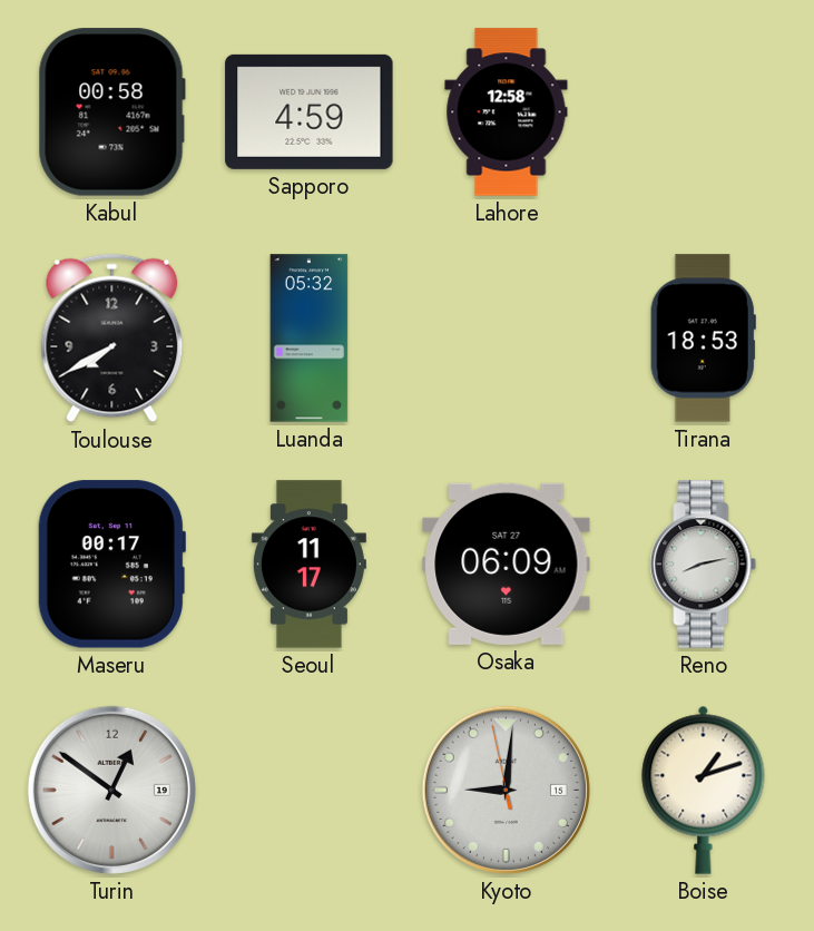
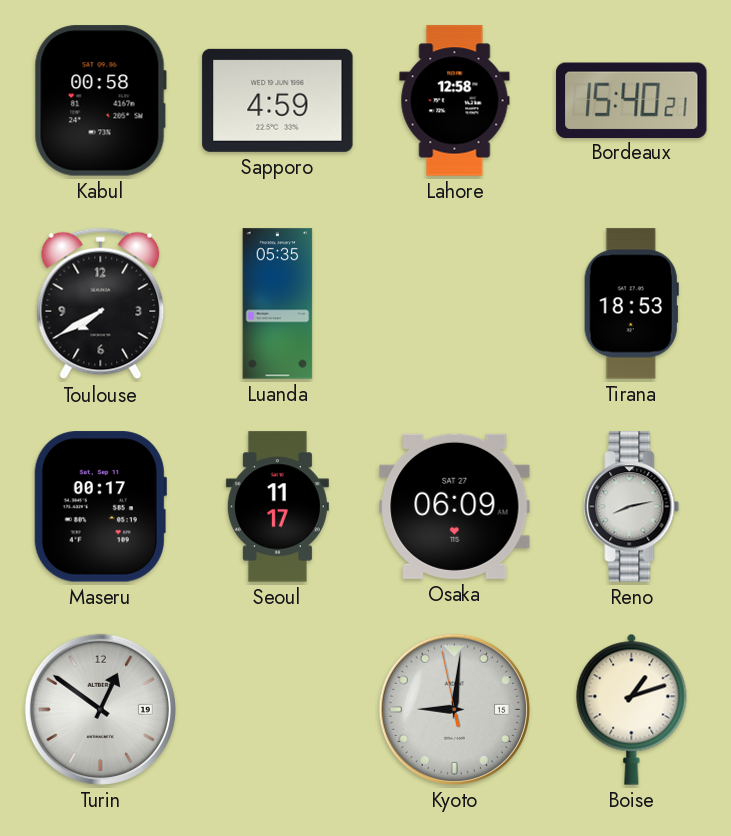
Bordeaux: none -> 15:40
Luanda: 05:32 -> 05:35
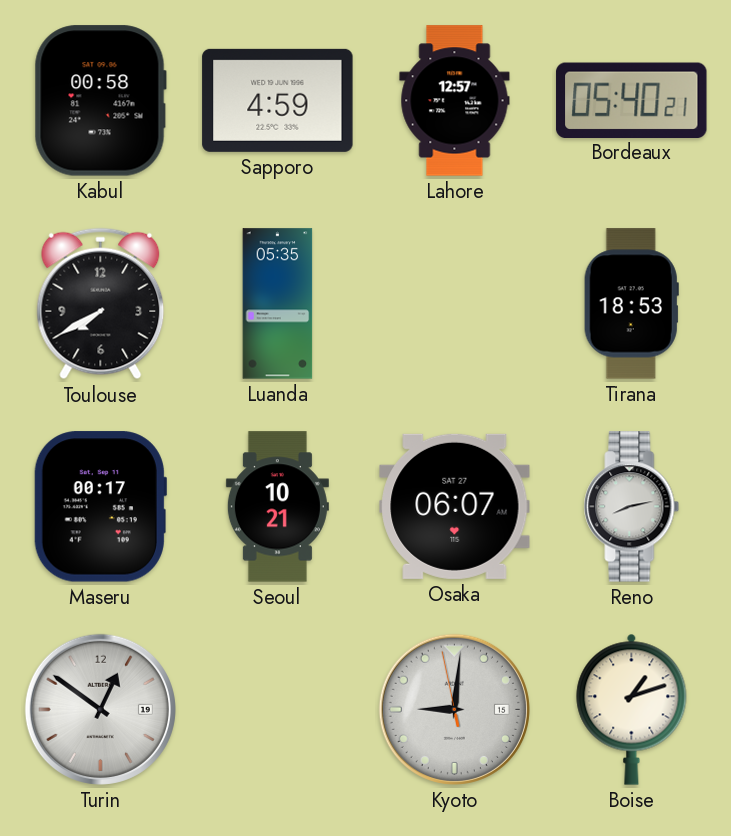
Lahore: 12:58 -> 12:57
Bordeaux: 15:40 -> 05:40
Seoul: 11:17 -> 10:21
Osaka: 06:09 -> 06:07
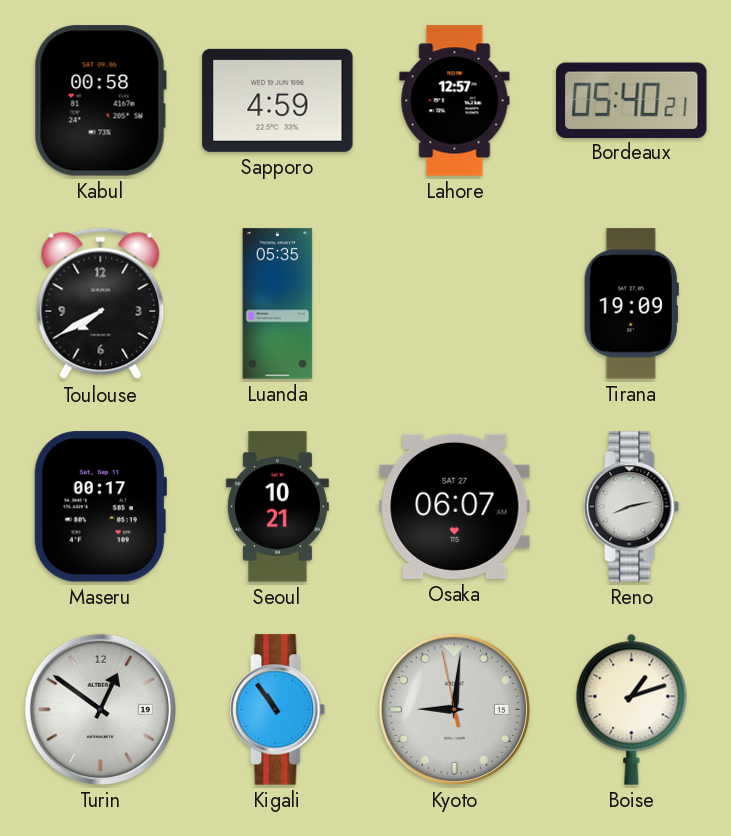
Tirana: 18:53 -> 19:09
Kigali: none -> 10:54
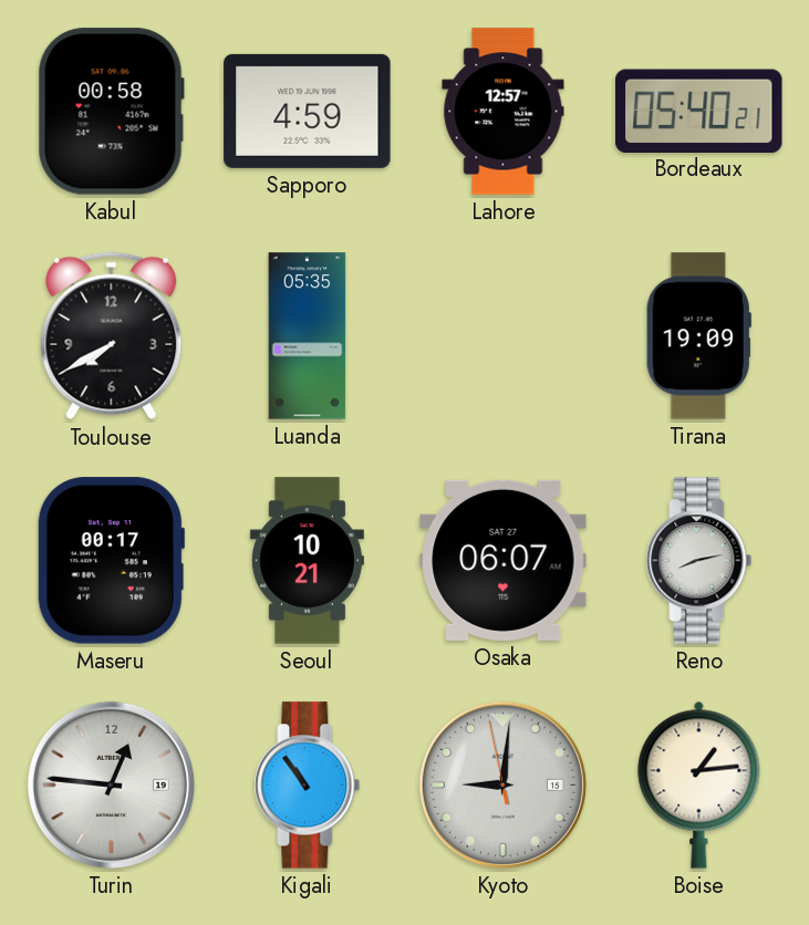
Turin: 12:51 -> 12:46
Boise: 1:12 -> 1:14
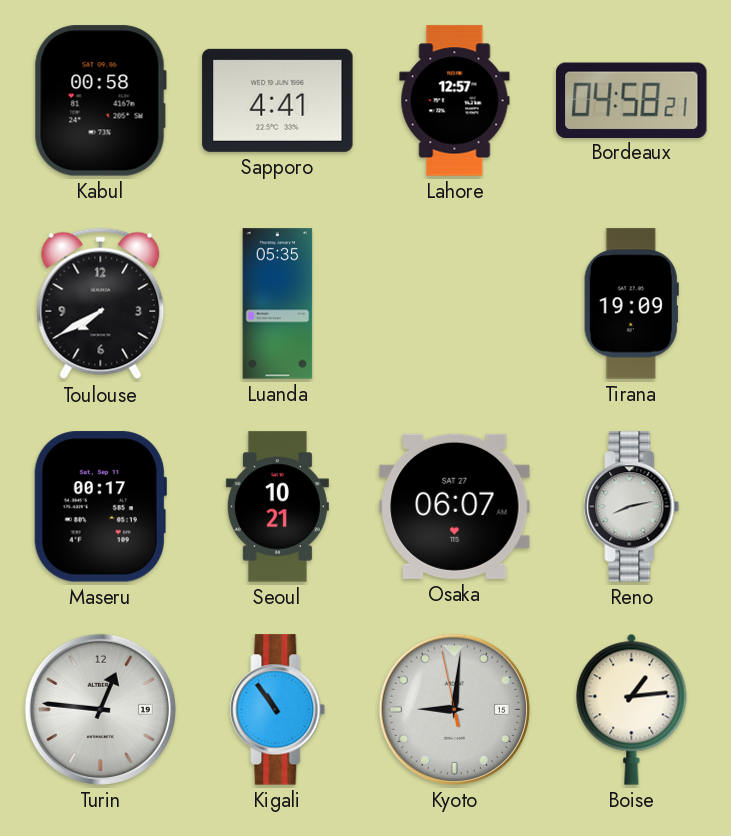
Sapporo: 4:59 -> 4:41
Bordeaux: 05:40 -> 04:58
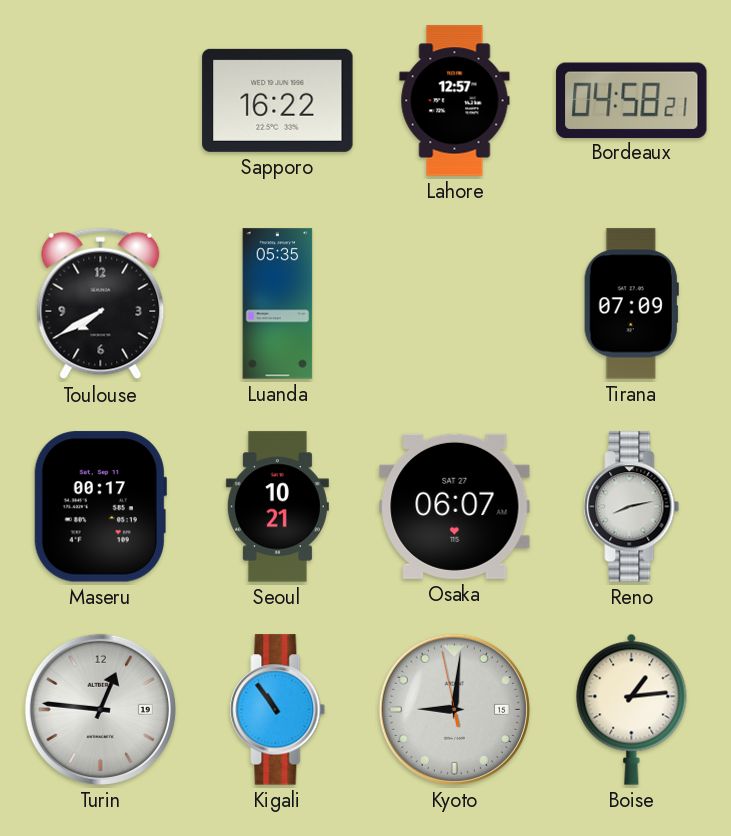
Kabul: 00:58 -> none
Sapporo: 4:41 -> 16:22
Tirana: 19:09 -> 07:09
